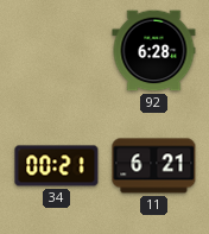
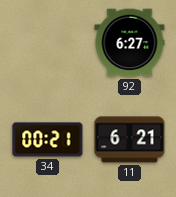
92: 6:28 -> 6:27
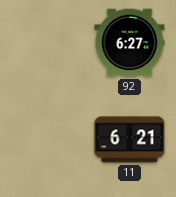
34: 00:21 -> none
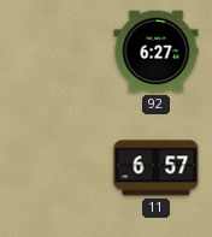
11: 6:21 -> 6:57
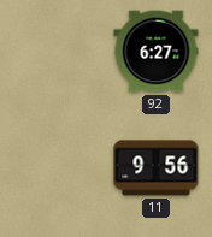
11: 6:57 -> 9:56
